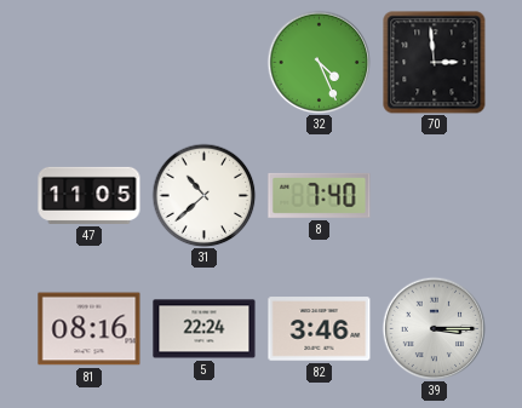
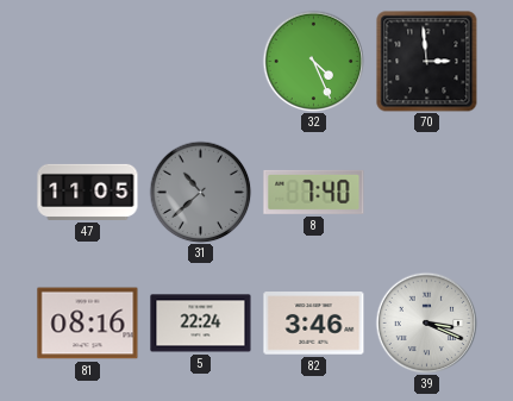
31 dial: white -> grey
39: 3:15 -> 3:19
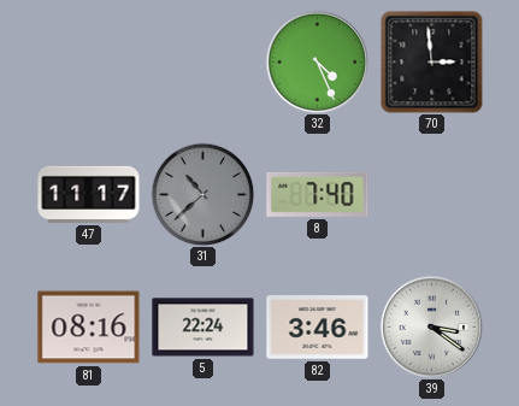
47: 11:05 -> 11:17
39: 3:19 -> 3:21
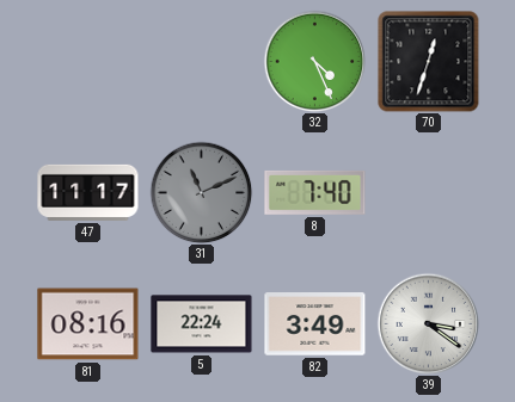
70: 2:59 -> 12:33
31: 10:38 -> 11:11
82: 3:46 -> 3:49
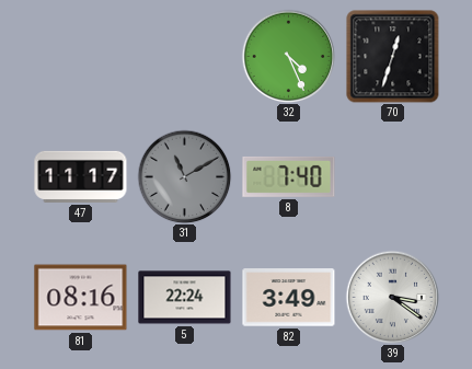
31: 11:11 -> 11:10
